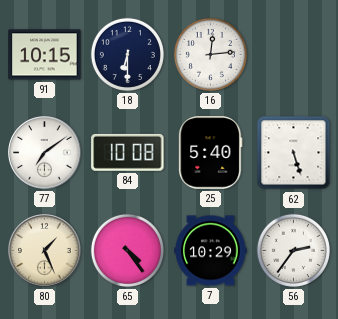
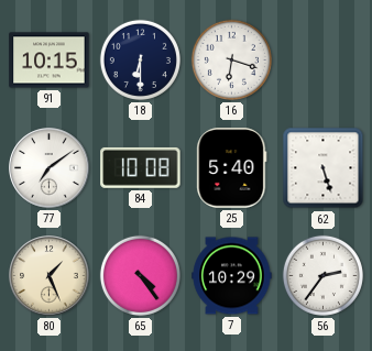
16: 12:14 -> 6:18
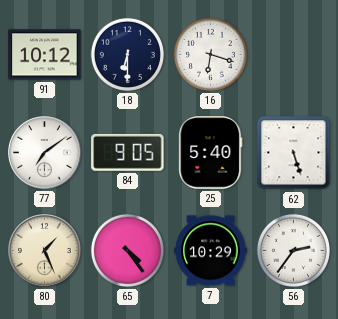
91: 10:15 -> 10:12
84: 10:08 -> 9:05
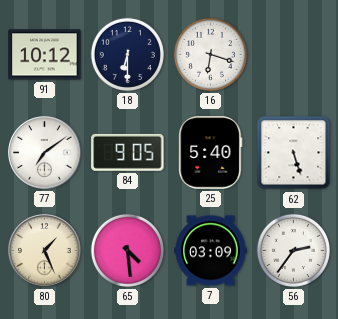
65: 4:24 -> 4:29
7: 10:29 -> 03:09
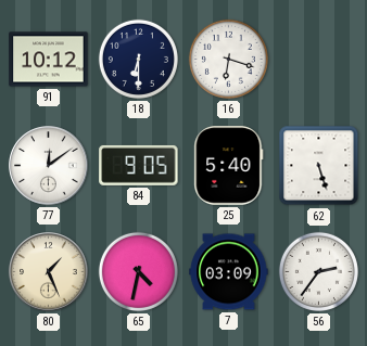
77: 7:09 -> 12:09
65: 4:29 -> 4:32
